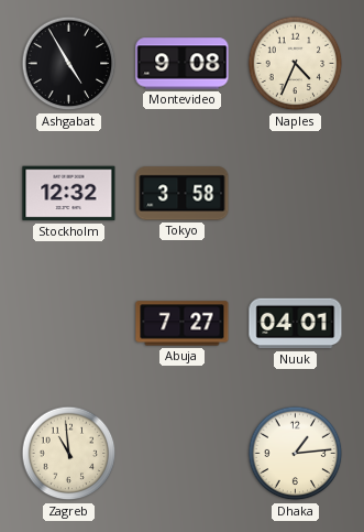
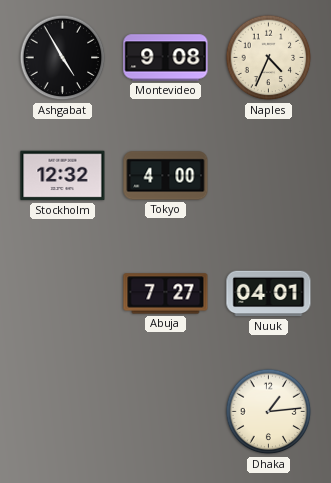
Tokyo: 3:58 -> 4:00
Zagreb: 10:59 -> none
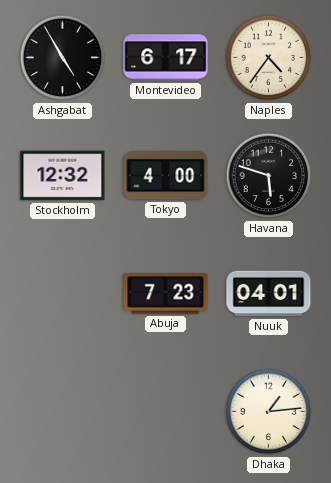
Montevideo: 9:08 -> 6:17
Naples: 4:34 -> 4:36
Havana: none -> 5:48
Abuja: 7:27 -> 7:23
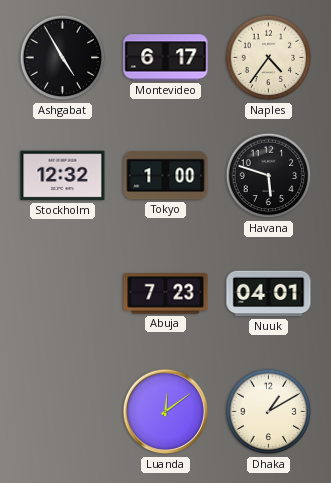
Tokyo: 4:00 -> 1:00
Luanda: none -> 12:09
Dhaka: 1:14 -> 1:10
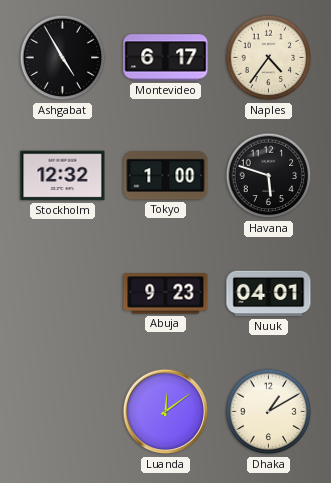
Abuja: 7:23 -> 9:23
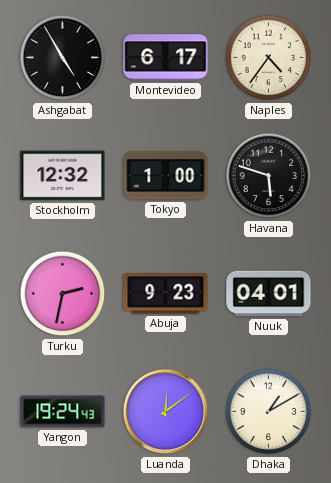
Turku: none -> 2:32
Yangon: none -> 19:24
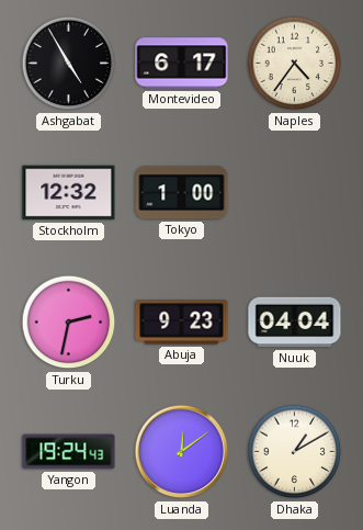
Havana: 5:48 -> none
Nuuk: 04:01 -> 04:04
